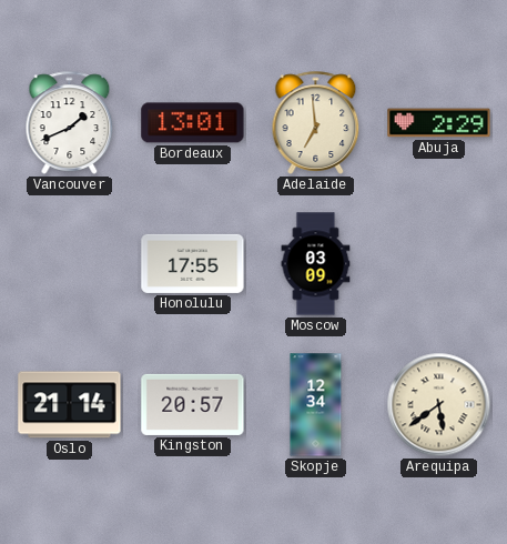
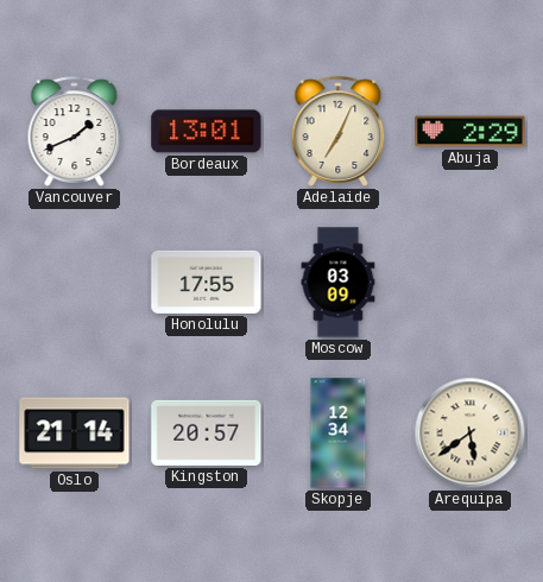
Adelaide: 6:59 -> 7:04
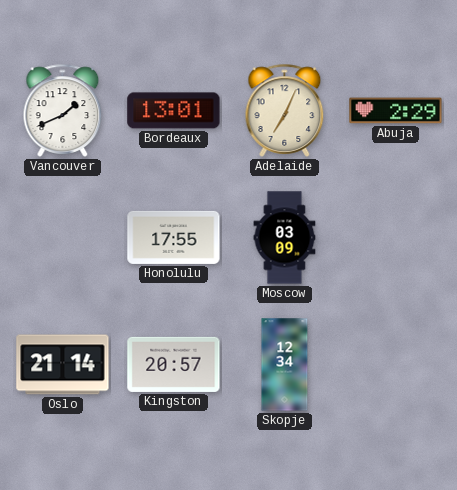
Arequipa: 5:39 -> none
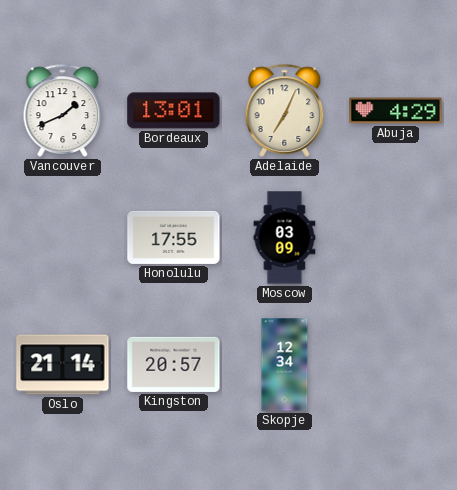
Abuja: 2:29 -> 4:29
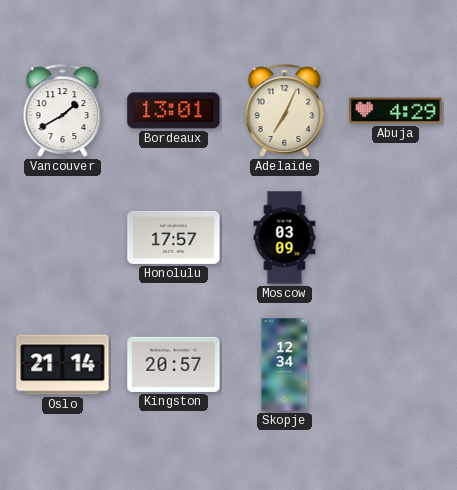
Vancouver: 1:41 -> 1:40
Honolulu: 17:55 -> 17:57
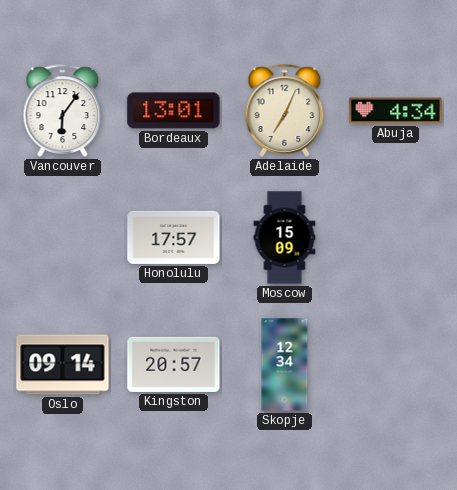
Vancouver: 1:40 -> 6:06
Abuja: 4:29 -> 4:34
Moscow: 03:09 -> 15:09
Oslo: 21:14 -> 09:14
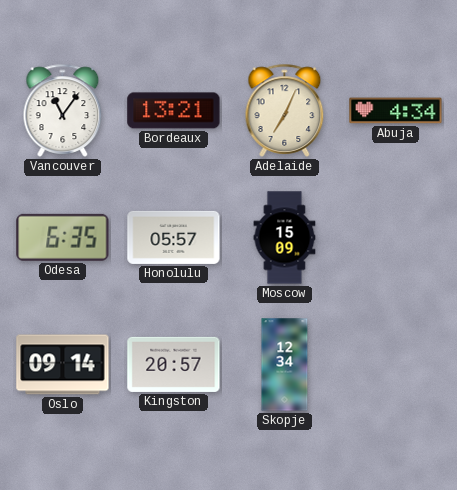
Vancouver: 6:06 -> 11:06
Bordeaux: 13:01 -> 13:21
Odesa: none -> 6:35
Honolulu: 17:57 -> 05:57
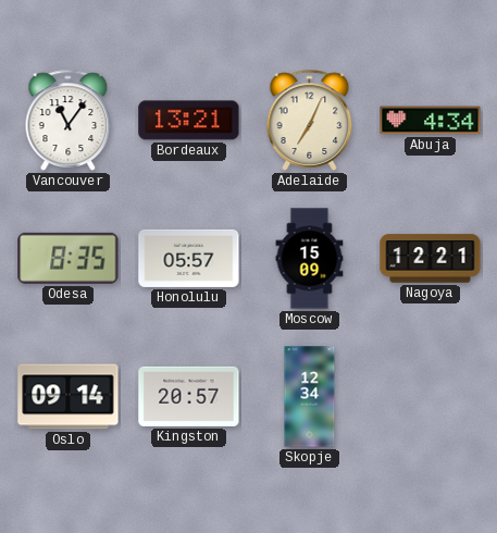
Odesa: 6:35 -> 8:35
Nagoya: none -> 12:21
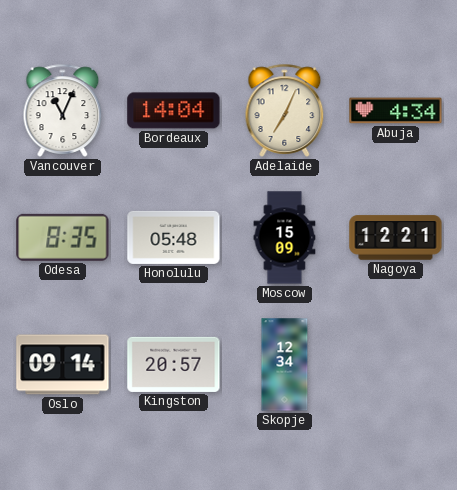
Vancouver: 11:06 -> 11:04
Bordeaux: 13:21 -> 14:04
Honolulu: 05:57 -> 05:48
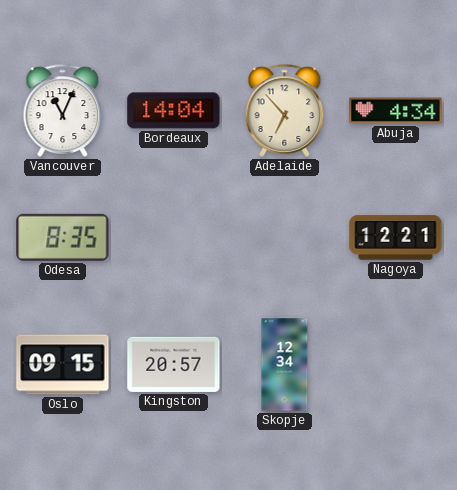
Adelaide: 7:04 -> 6:53
Honolulu: 05:48 -> none
Moscow: 15:09 -> none
Oslo: 09:14 -> 09:15
